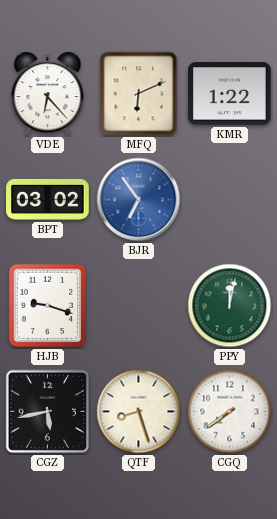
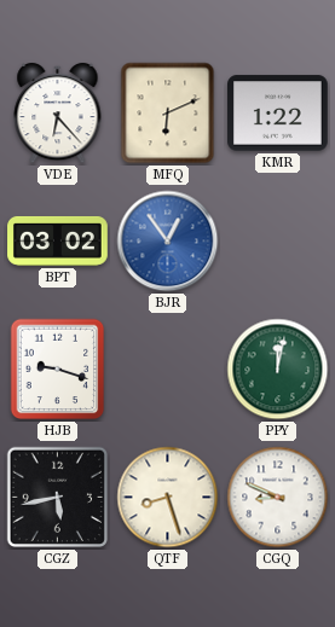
BJR: 6:54 -> 12:54
CGQ: 7:39 -> 8:49
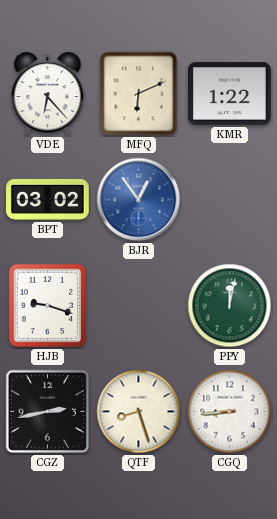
CGZ: 5:43 -> 2:43
CGQ: 8:49 -> 8:44
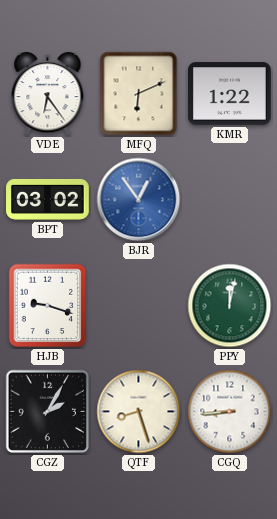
VDE: 6:23 -> 6:24
CGZ: 2:43 -> 2:05
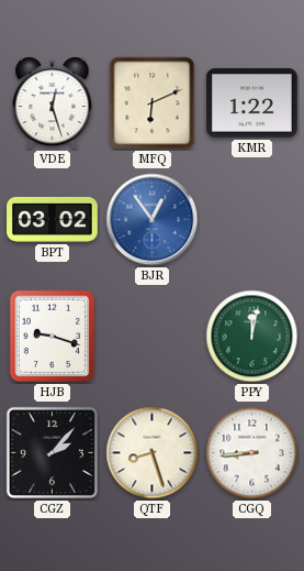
VDE: 6:24 -> 12:27
CGZ: 2:05 -> 2:07
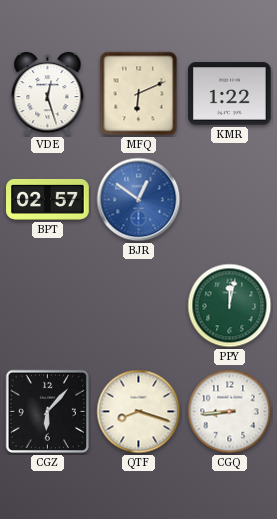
BPT: 03:02 -> 02:57
BJR: 12:54 -> 12:51
HJB: 9:18 -> none
CGZ: 2:07 -> 6:07
QTF: 8:27 -> 8:18
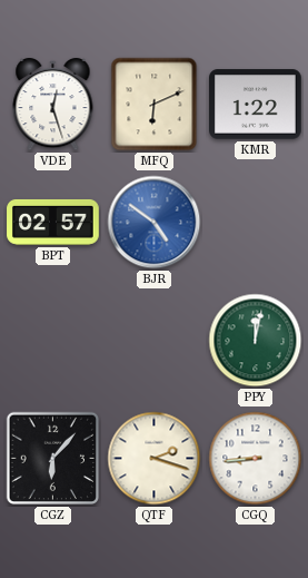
BJR: 12:51 -> 4:51
QTF: 8:18 -> 2:18
